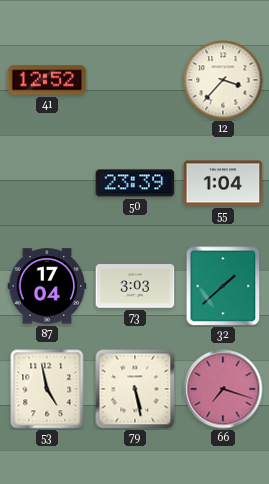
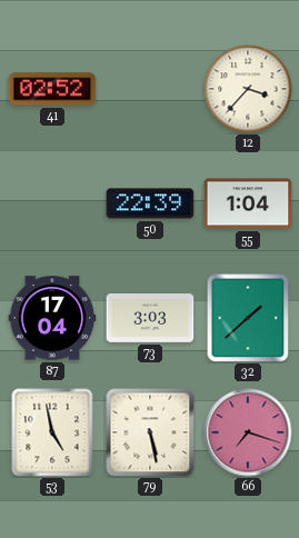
41: 12:52 -> 02:52
50: 23:39 -> 22:39
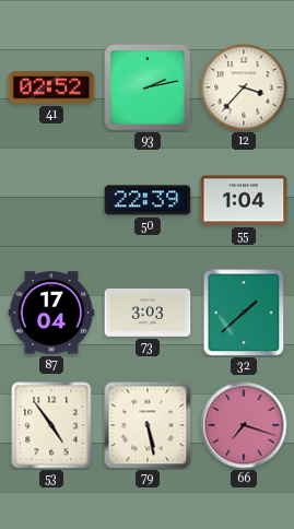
93: none -> 2:13
53: 4:58 -> 4:54
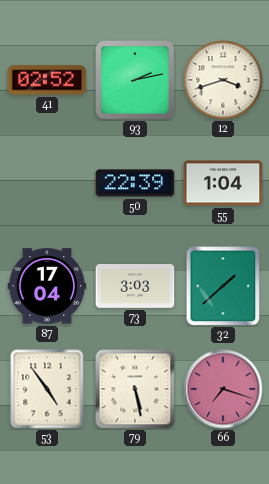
12: 3:37 -> 3:42
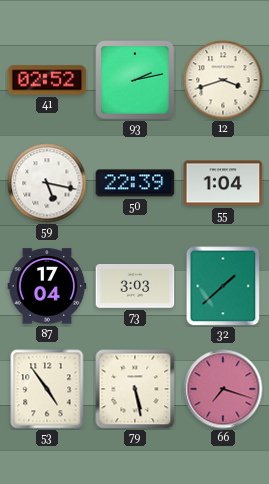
59: none -> 5:17
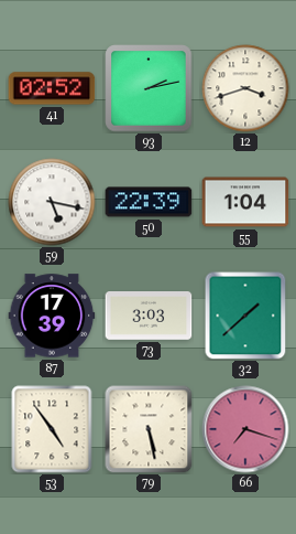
87: 17:04 -> 17:39
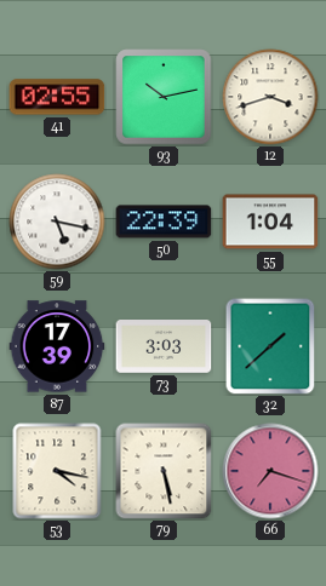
41: 02:52 -> 02:55
93: 2:13 -> 10:13
53: 4:54 -> 4:17
